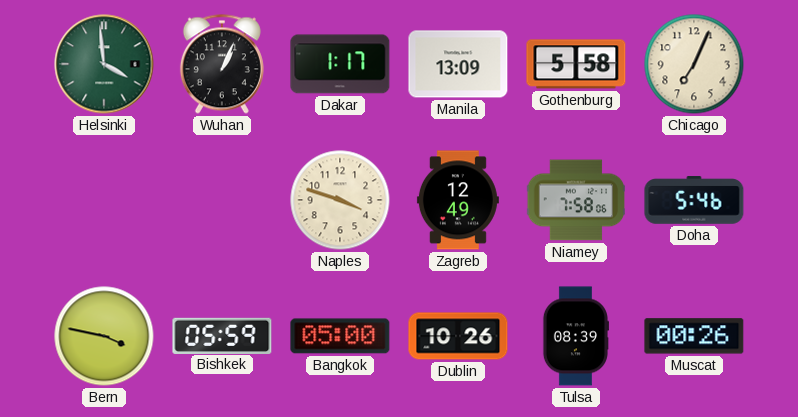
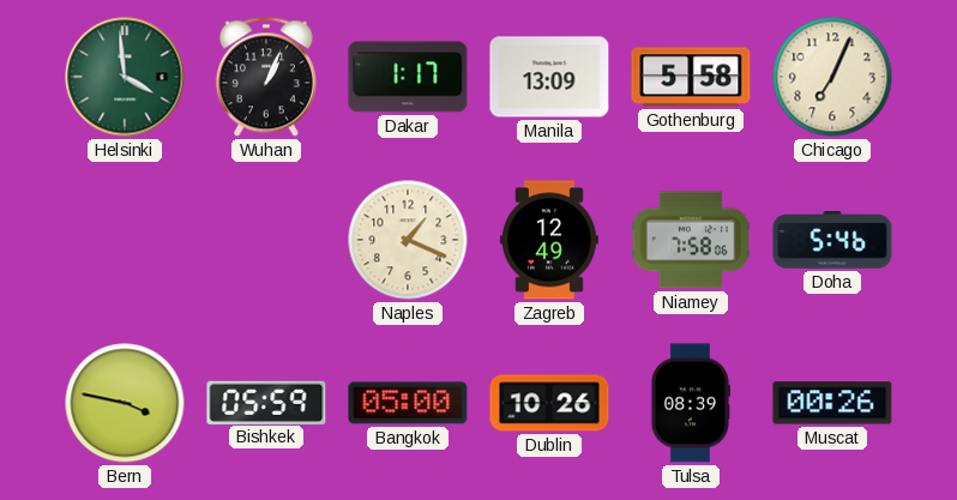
Naples: 3:48 -> 1:19
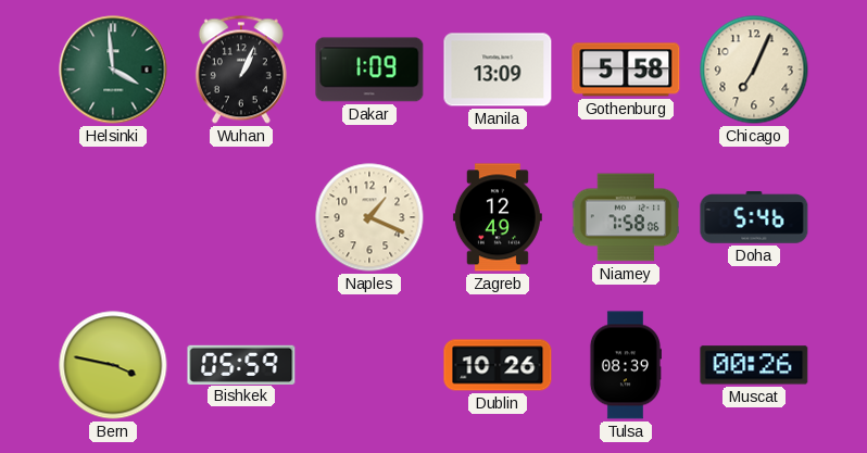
Dakar: 1:17 -> 1:09
Bangkok: 05:00 -> none
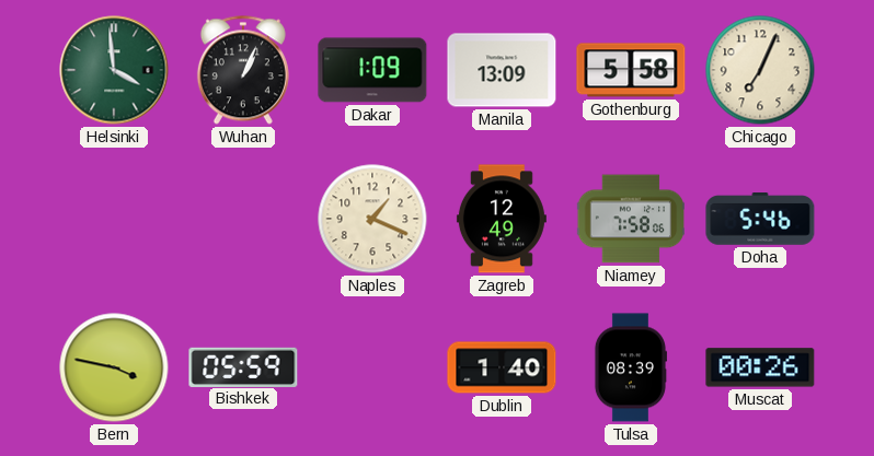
Dublin: 10:26 -> 1:40
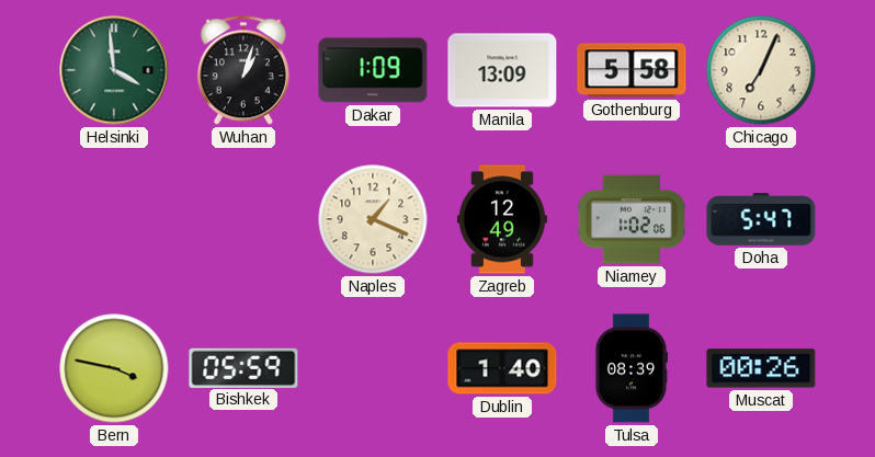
Wuhan: 1:04 -> 1:03
Niamey: 7:58 -> 1:02
Doha: 5:46 -> 5:47
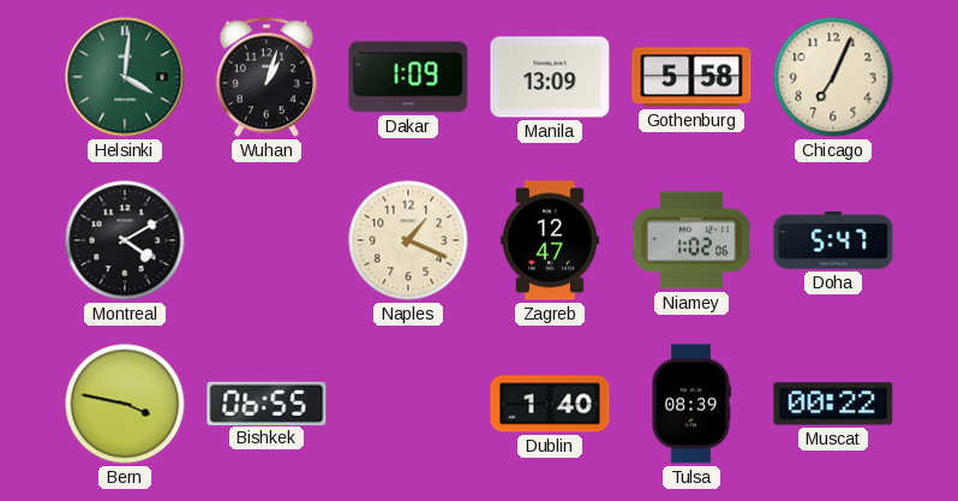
Helsinki: 3:59 -> 4:01
Montreal: none -> 4:10
Zagreb: 12:49 -> 12:47
Bishkek: 05:59 -> 06:55
Muscat: 00:26 -> 00:22
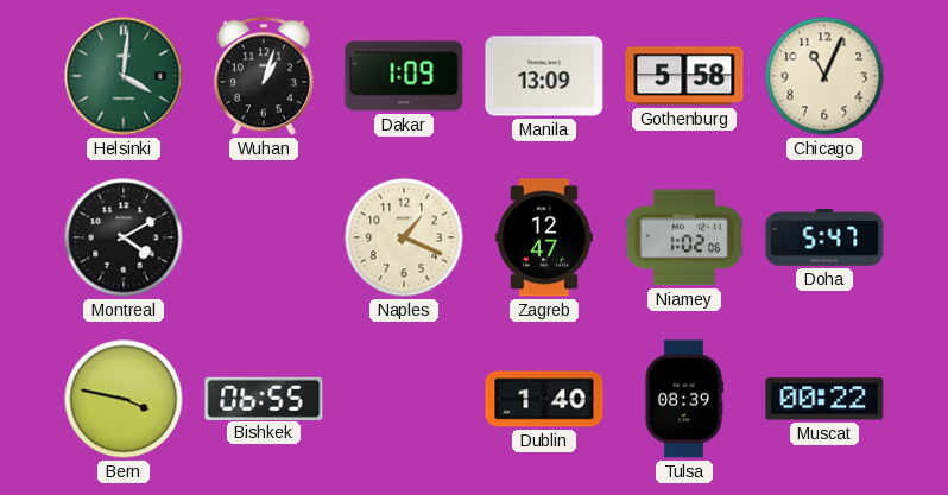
Chicago: 7:04 -> 11:04
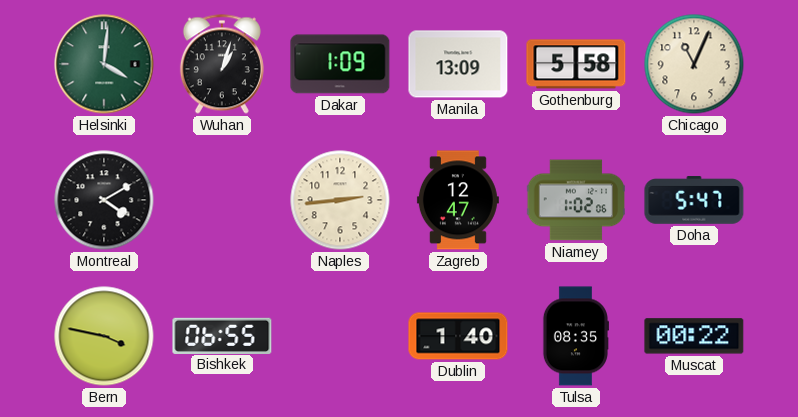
Naples: 1:19 -> 2:44
Tulsa: 08:39 -> 08:35
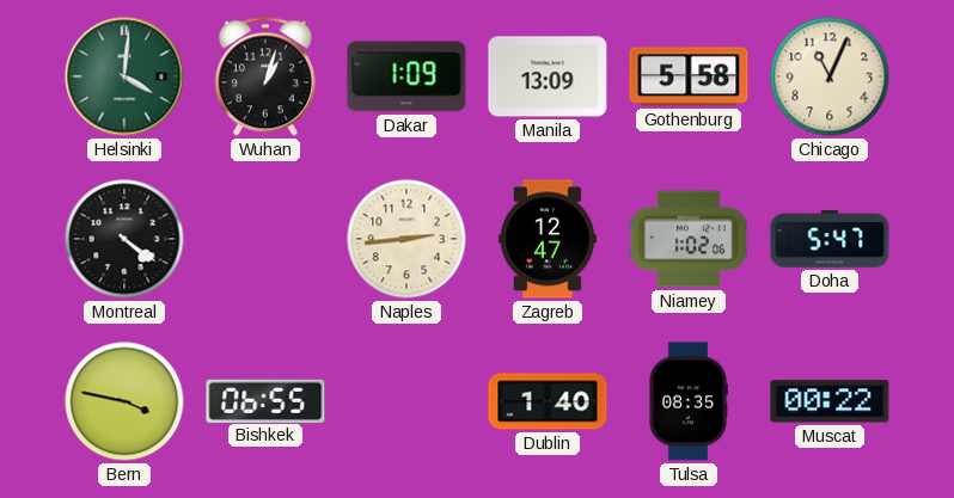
Montreal: 4:10 -> 4:21
